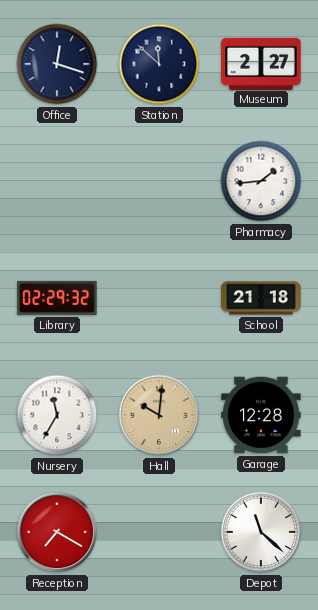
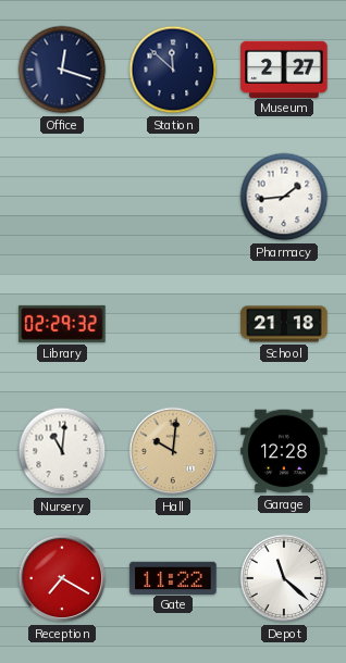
Nursery: 11:35 -> 11:01
Gate: none -> 11:22
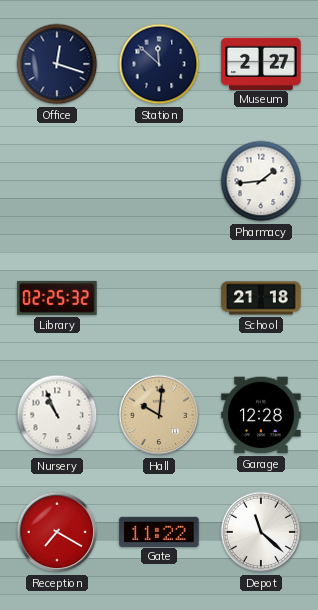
Library: 02:29 -> 02:25
Nursery: 11:01 -> 10:56
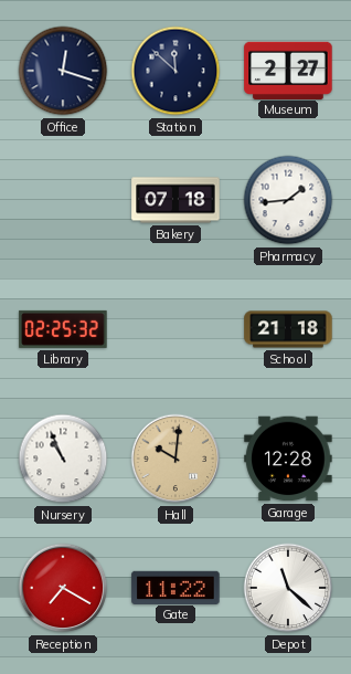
Bakery: none -> 07:18
